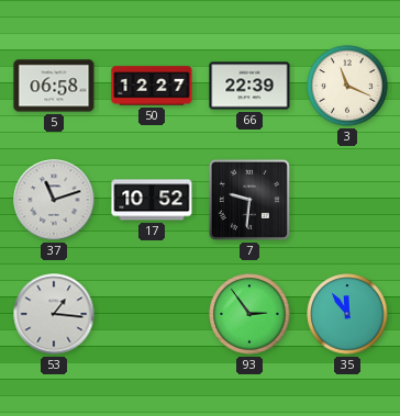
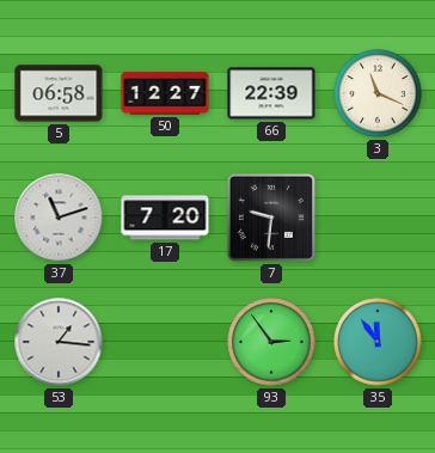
17: 10:52 -> 7:20
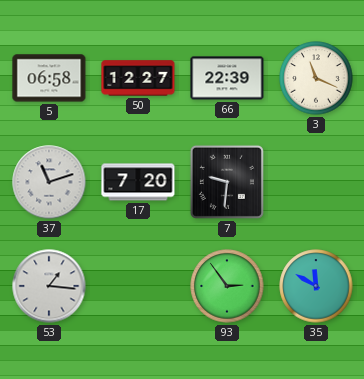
35: 11:54 -> 11:50
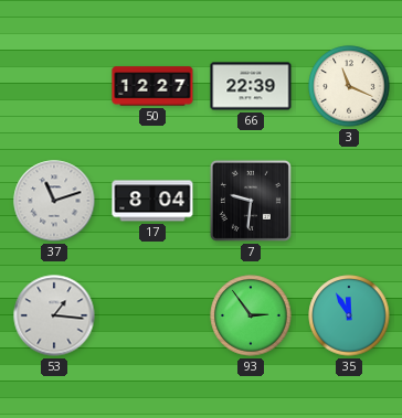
5: 06:58 -> none
17: 7:20 -> 8:04
35: 11:50 -> 11:55
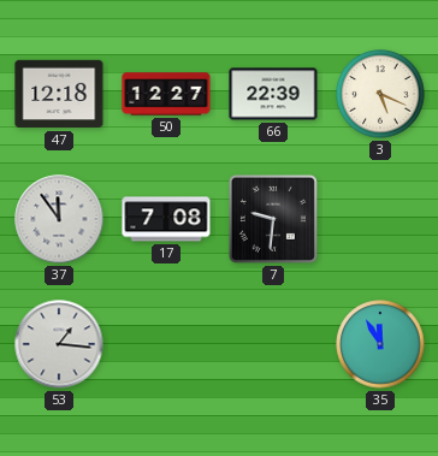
47: none -> 12:18
3: 11:19 -> 5:19
37: 11:12 -> 11:54
17: 8:04 -> 7:08
93: 2:54 -> none
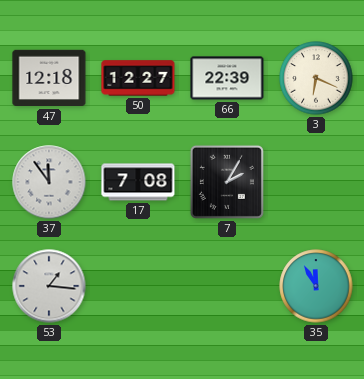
3: 5:19 -> 6:19
7: 9:31 -> 2:05
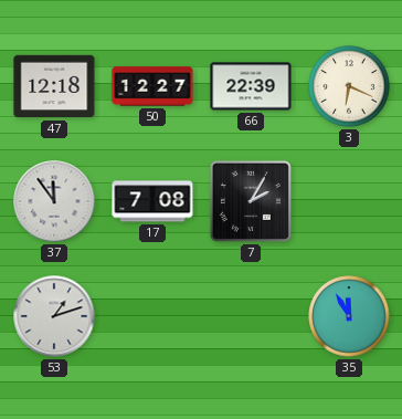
53: 1:16 -> 1:12
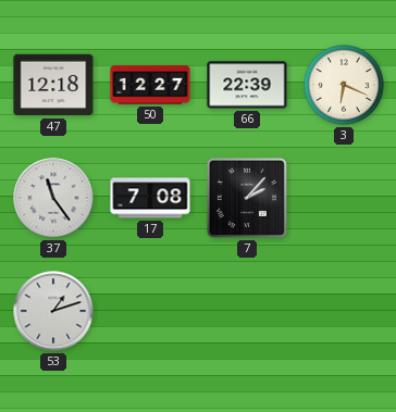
37: 11:54 -> 11:24
7: 2:05 -> 2:07
35: 11:55 -> none
